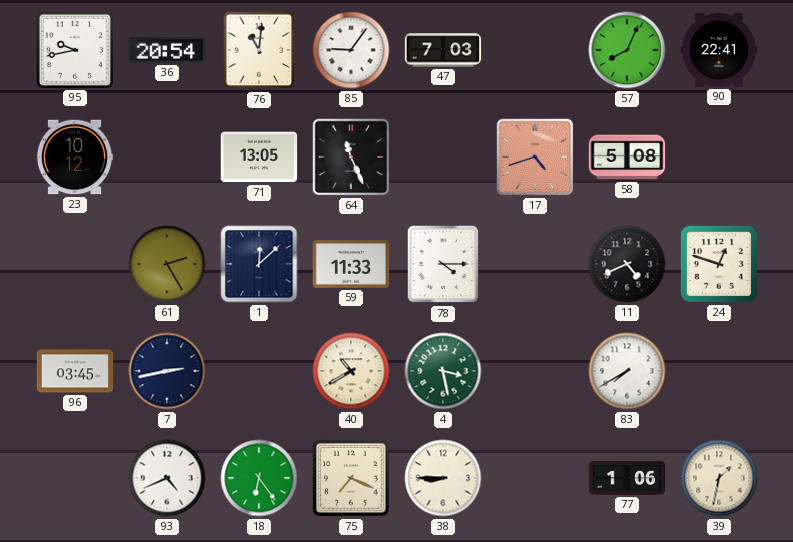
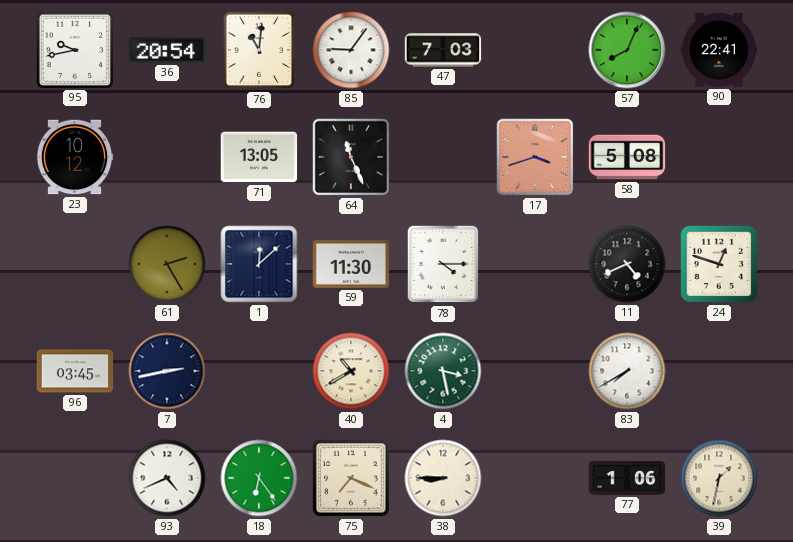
17: 4:42 -> 3:42
59: 11:33 -> 11:30
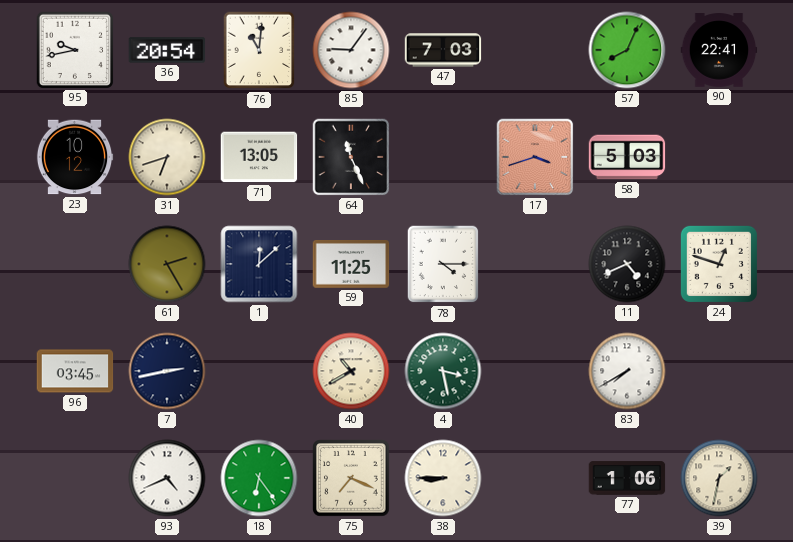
31: none -> 6:42
58: 5:08 -> 5:03
59: 11:30 -> 11:25
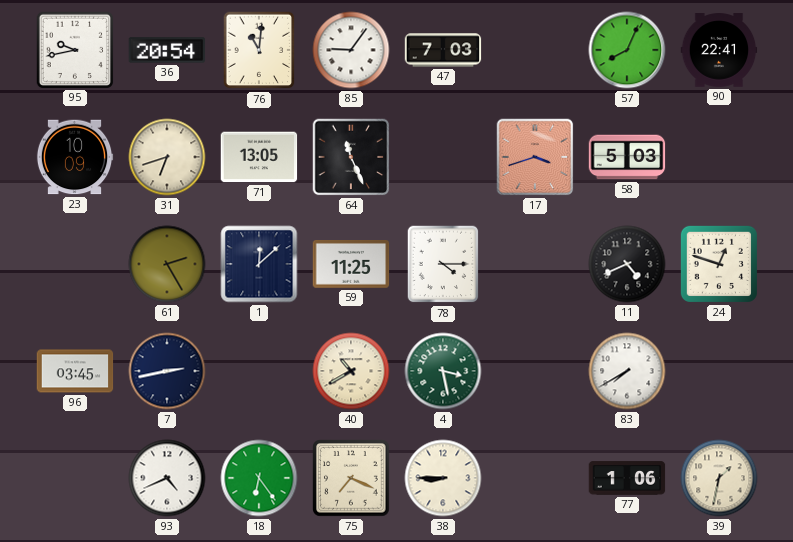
23: 10:12 -> 10:09
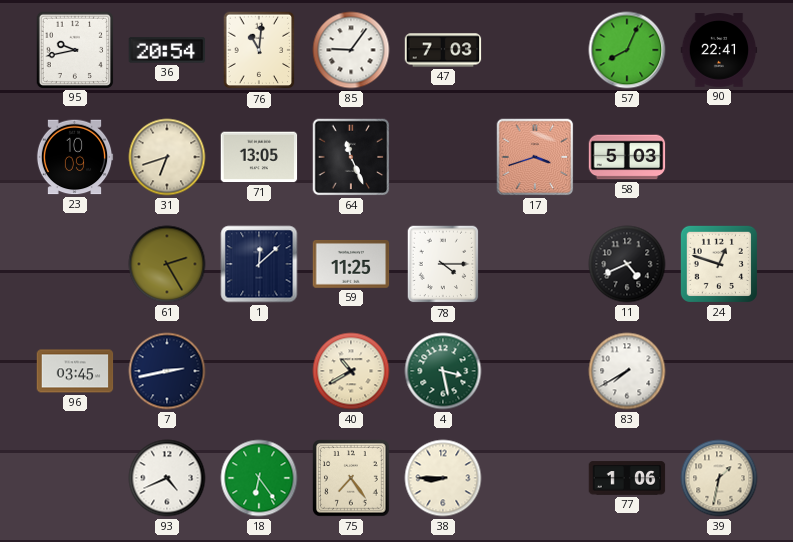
75: 7:19 -> 7:24
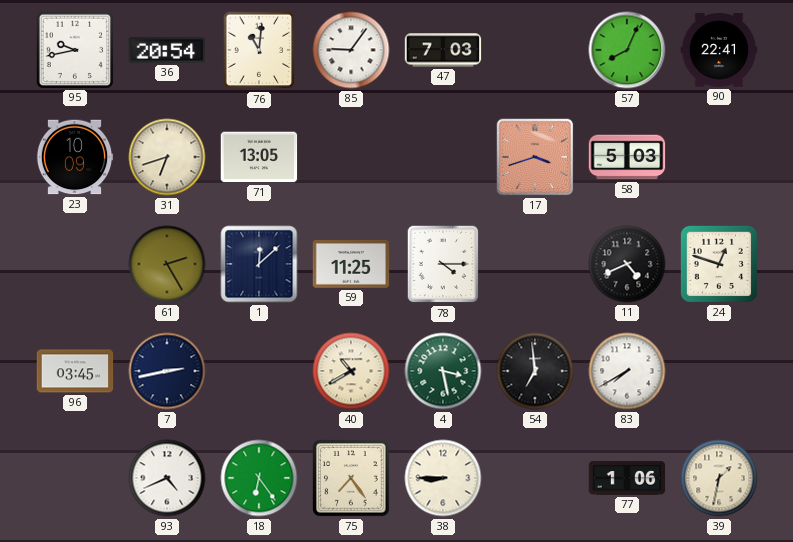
64: 11:26 -> none
54: none -> 6:59
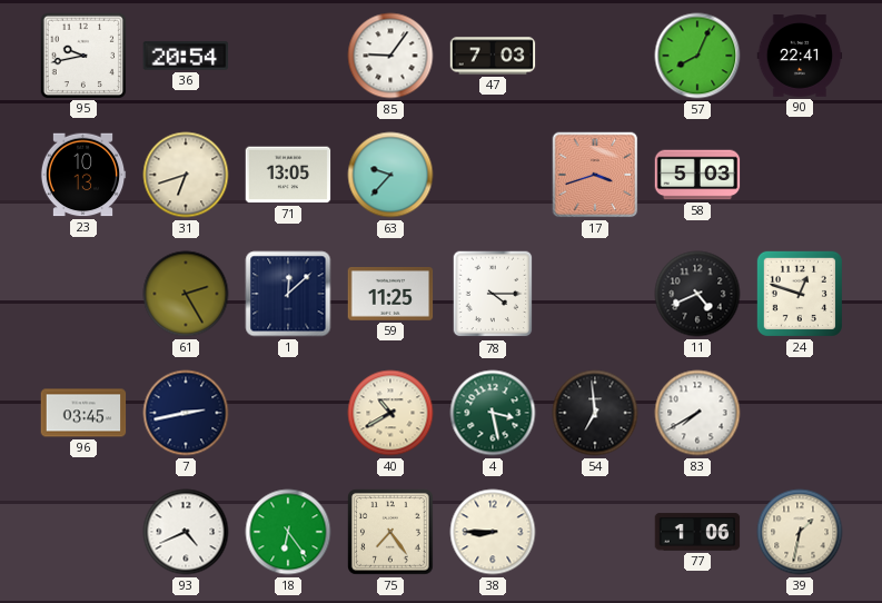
76: 11:01 -> none
23: 10:09 -> 10:13
63: none -> 9:37
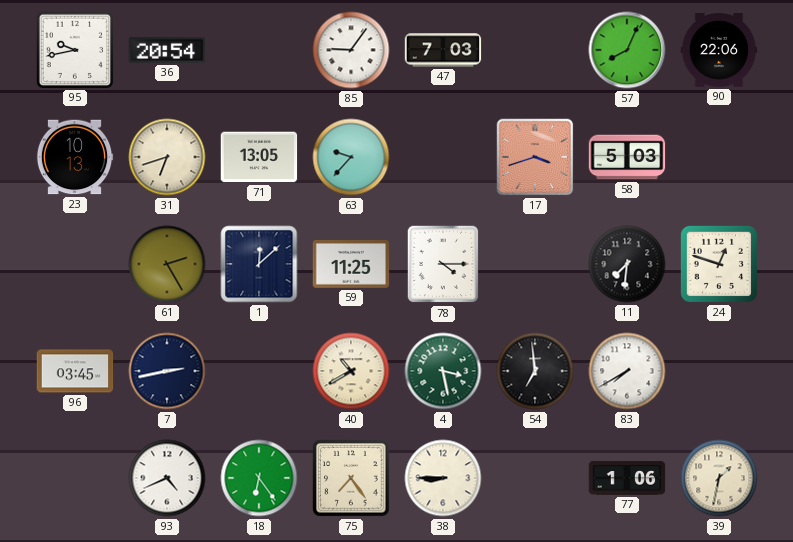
90: 22:41 -> 22:06
11: 4:41 -> 7:31
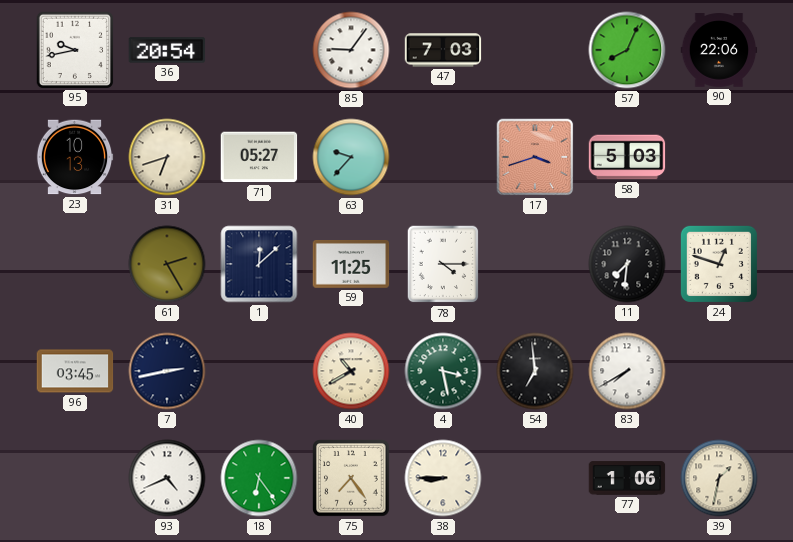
71: 13:05 -> 05:27
